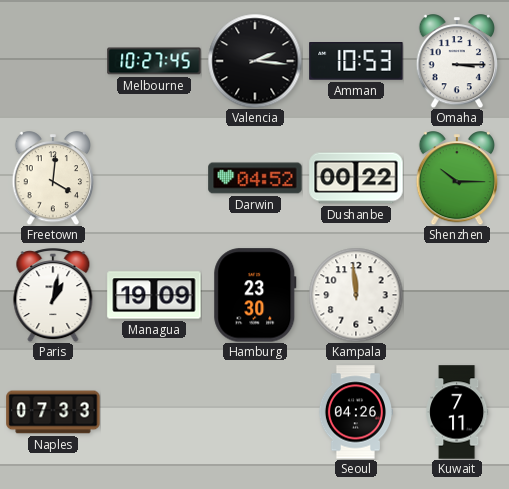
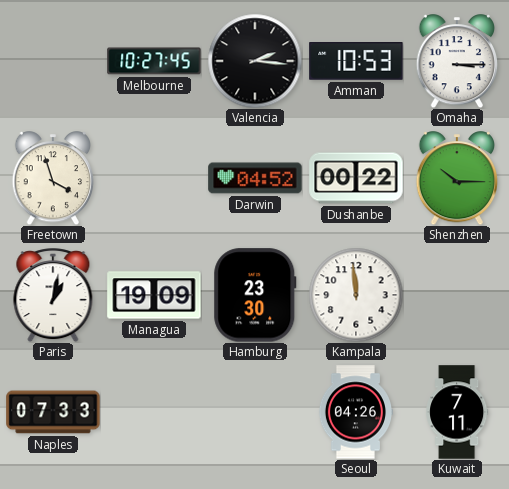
Freetown: 4:01 -> 3:57
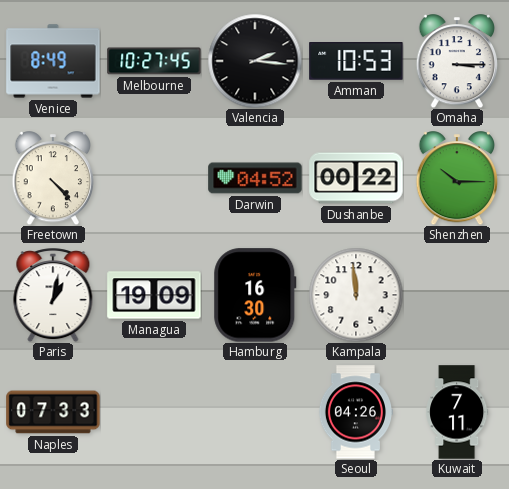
Venice: none -> 8:49
Freetown: 3:57 -> 4:23
Hamburg: 23:30 -> 16:30
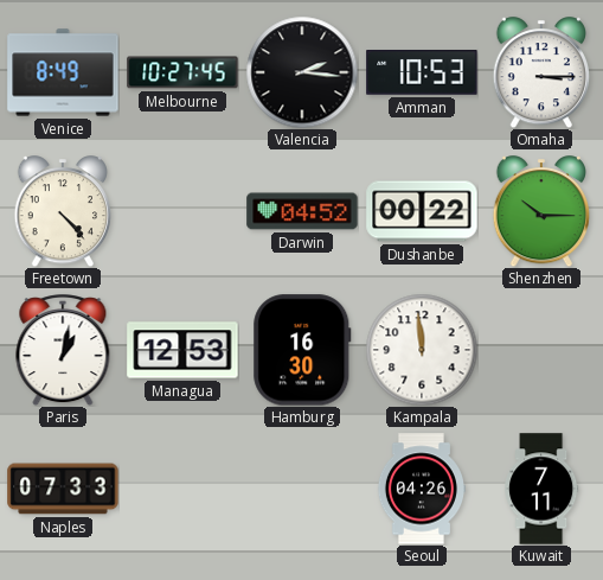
Managua: 19:09 -> 12:53
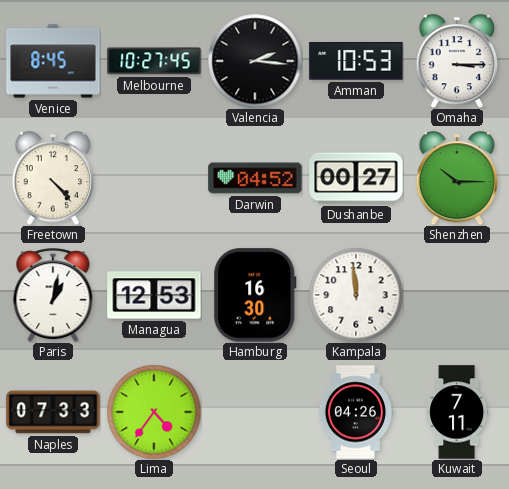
Venice: 8:49 -> 8:45
Dushanbe: 00:22 -> 00:27
Lima: none -> 4:36
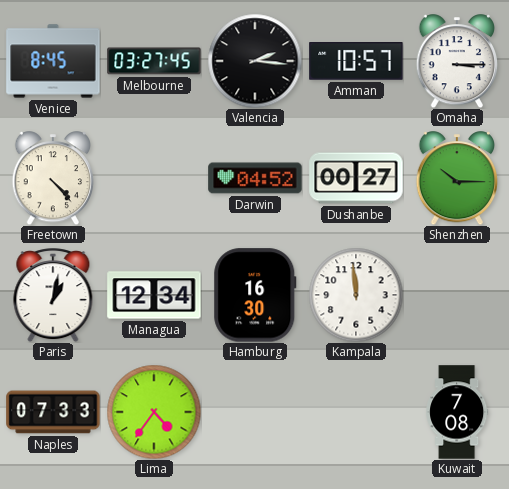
Melbourne: 10:27 -> 03:27
Amman: 10:53 -> 10:57
Managua: 12:53 -> 12:34
Seoul: 04:26 -> none
Kuwait: 7:11 -> 7:08
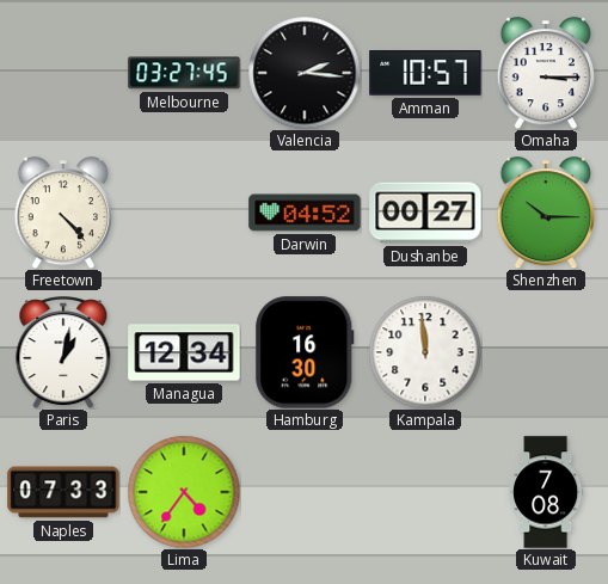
Venice: 8:45 -> none
